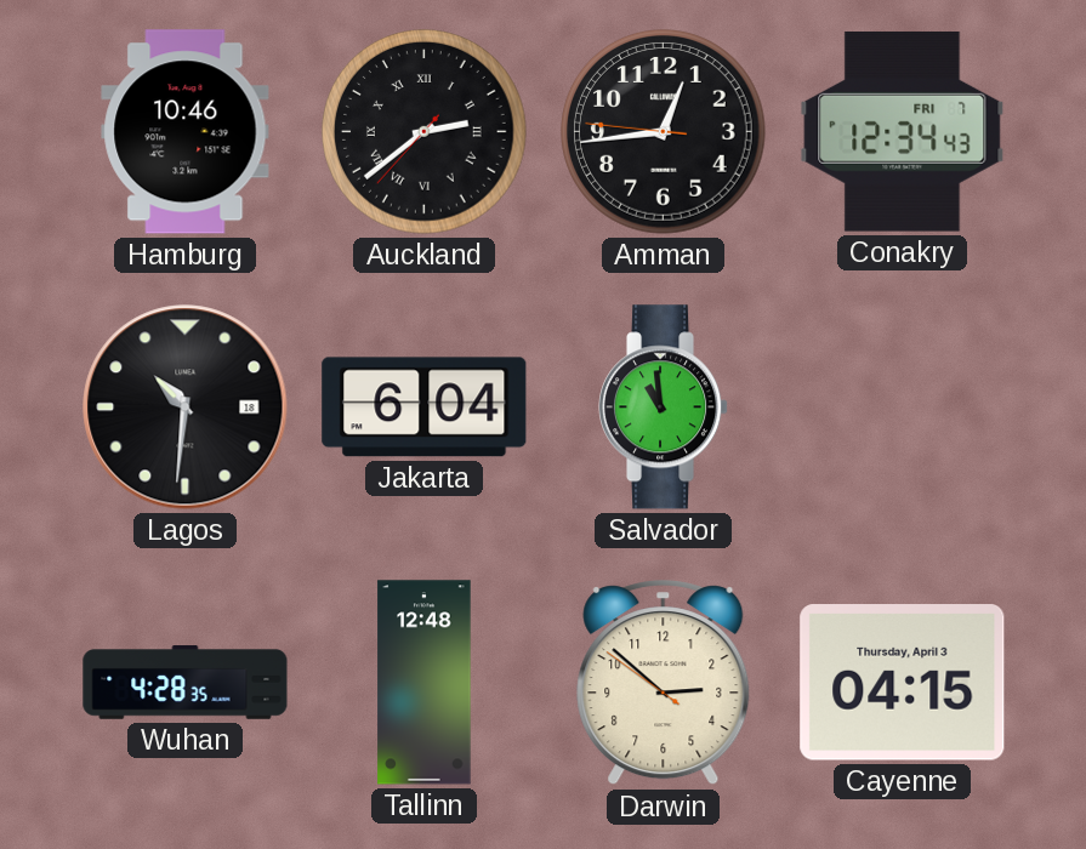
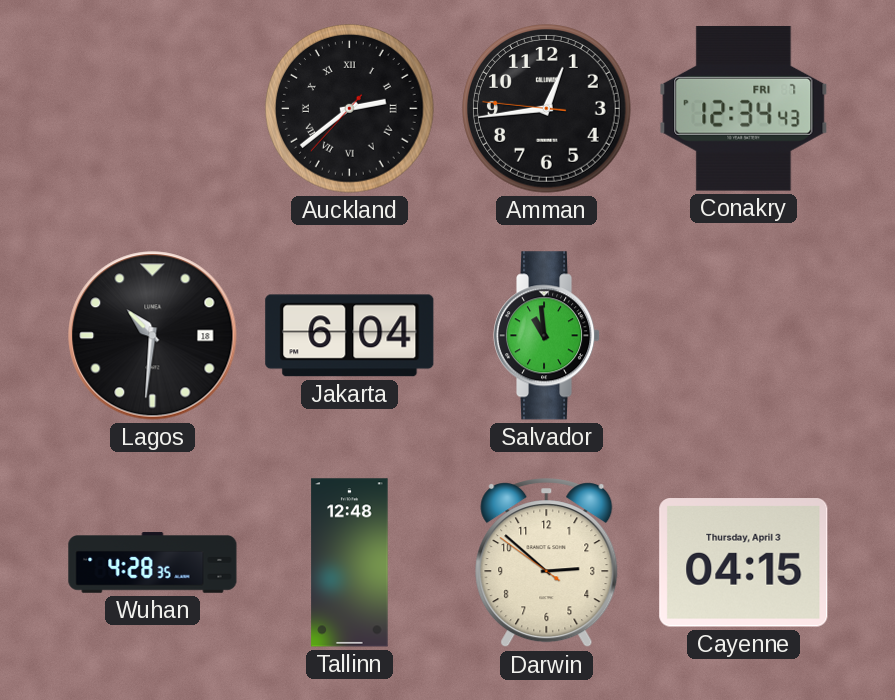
Hamburg: 10:46 -> none
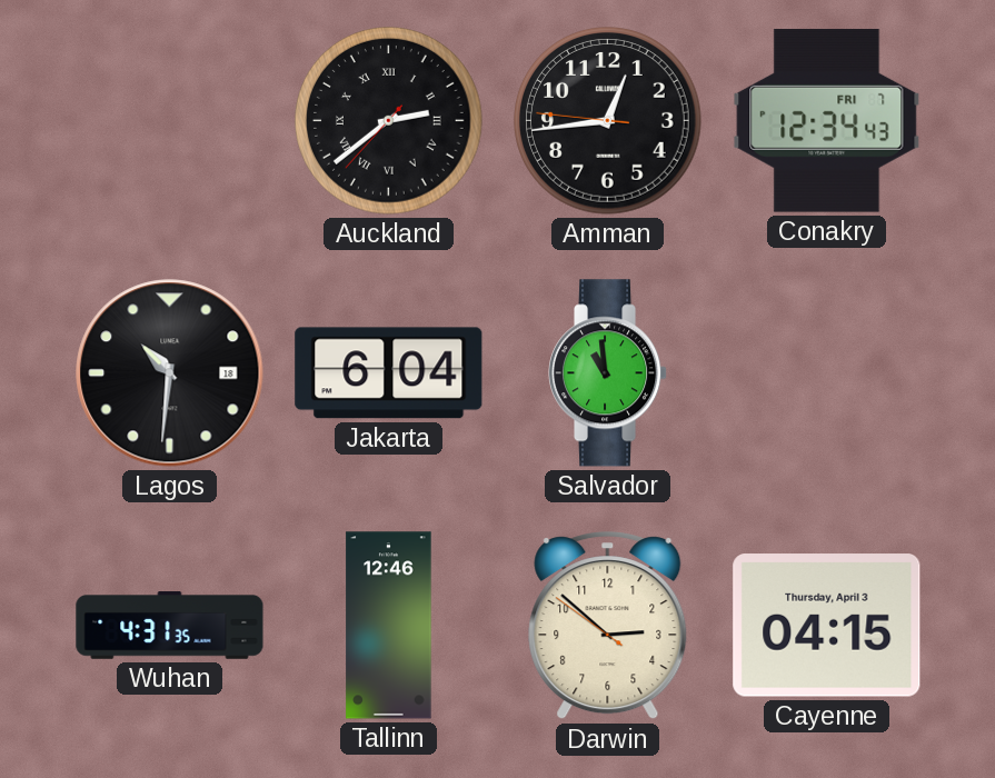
Wuhan: 4:28 -> 4:31
Tallinn: 12:48 -> 12:46
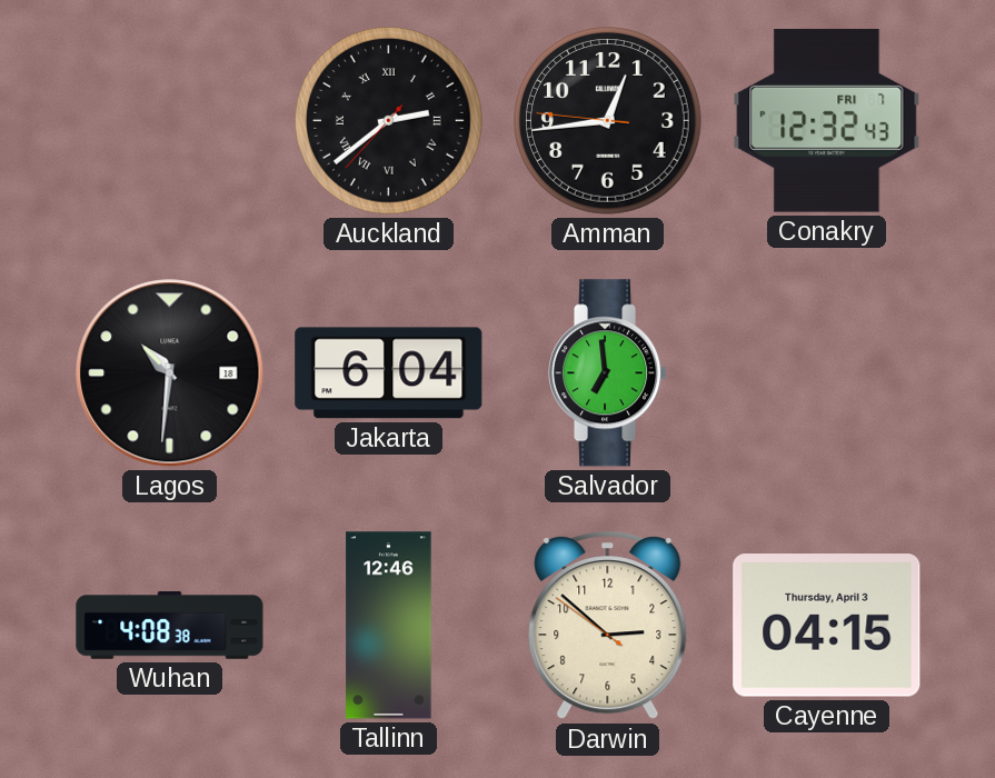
Conakry: 12:34 -> 12:32
Salvador: 10:59 -> 6:59
Wuhan: 4:31 -> 4:08
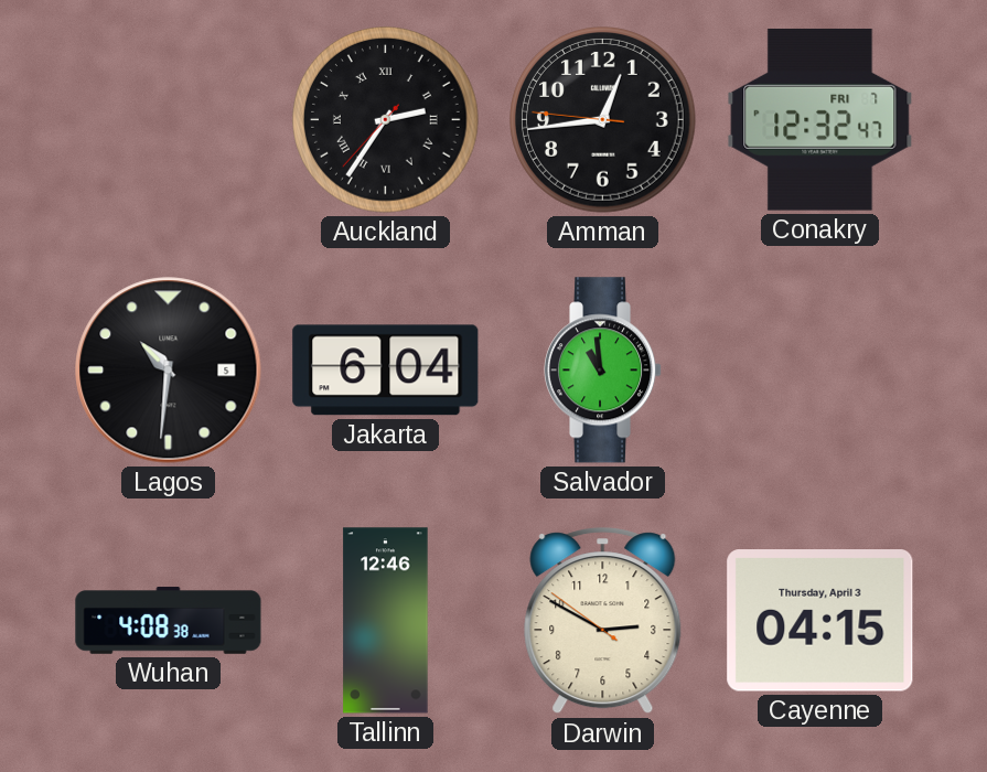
Auckland: 2:38 -> 2:35
Conakry: 12:32:43 -> 12:32:47
Lagos date: 18 -> 5
Salvador: 6:59 -> 10:59
Darwin: 2:51 -> 2:49
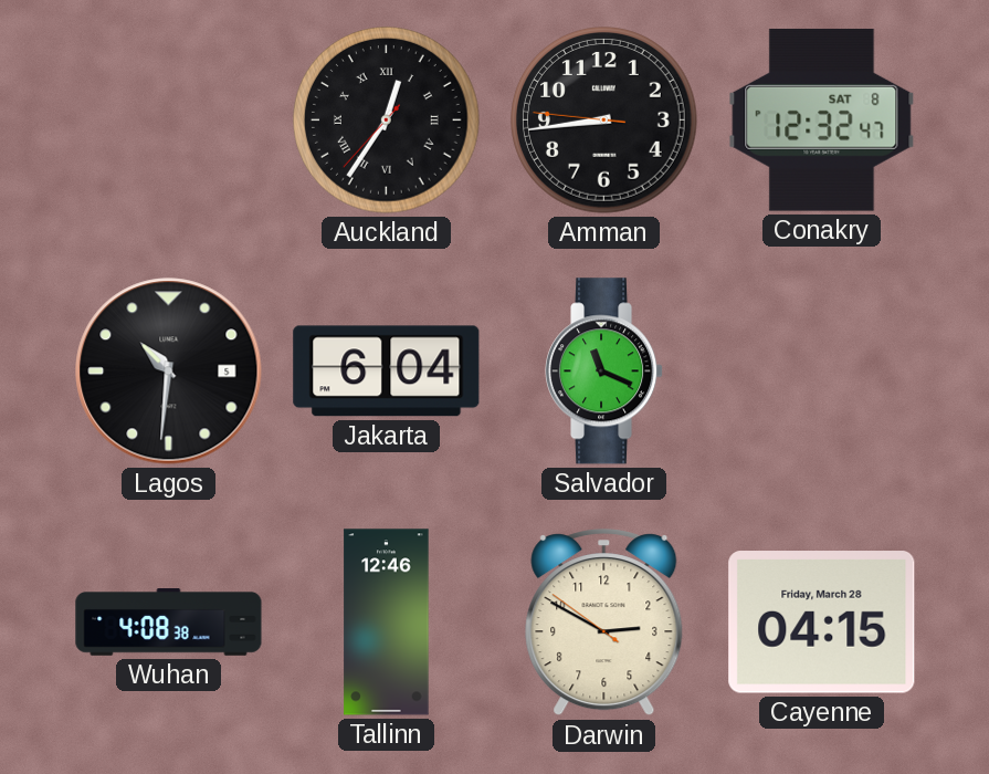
Auckland: 2:35 -> 12:35
Amman: 12:43 -> 8:43
Conakry date: FRI 7 -> SAT 8
Salvador: 10:59 -> 11:19
Cayenne date: Thursday, April 3 -> Friday, March 28
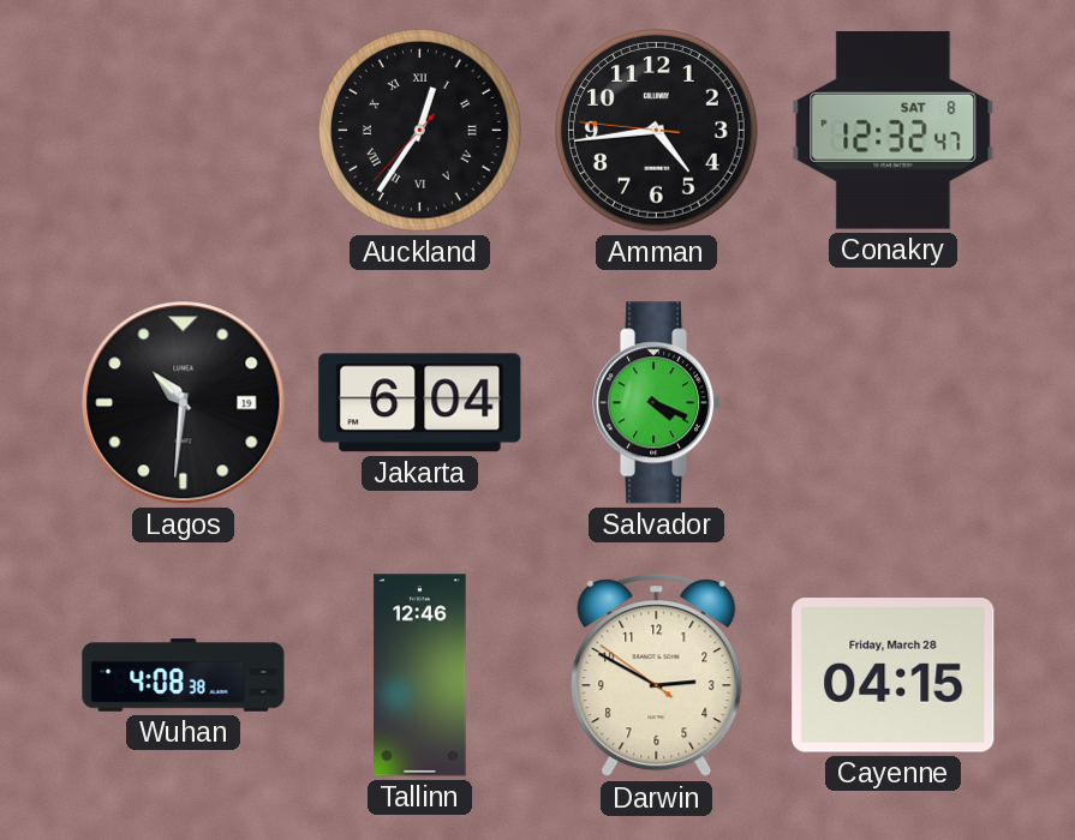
Amman: 8:43 -> 4:43
Lagos date: 5 -> 19
Salvador: 11:19 -> 4:19
